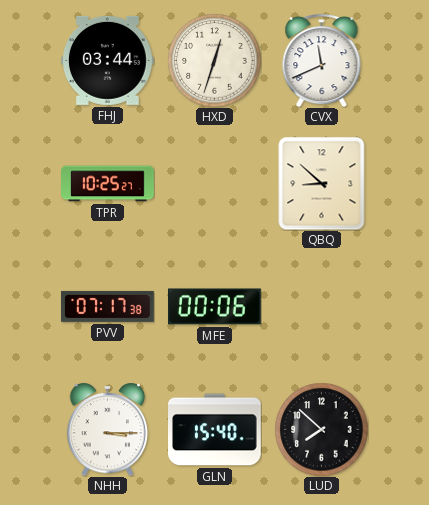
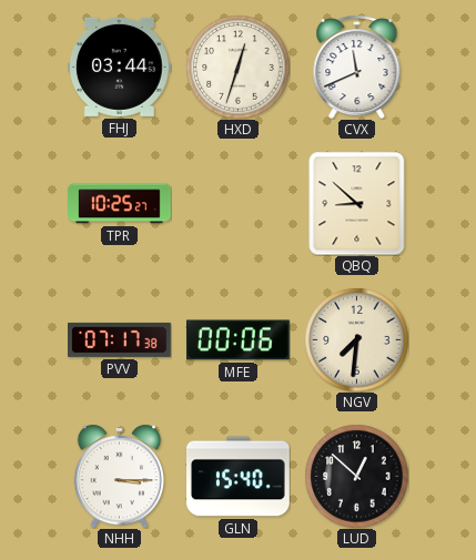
NGV: none -> 7:31
LUD: 7:52 -> 12:52
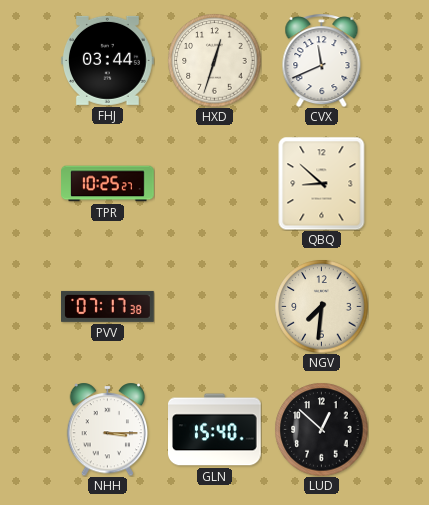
MFE: 00:06 -> none
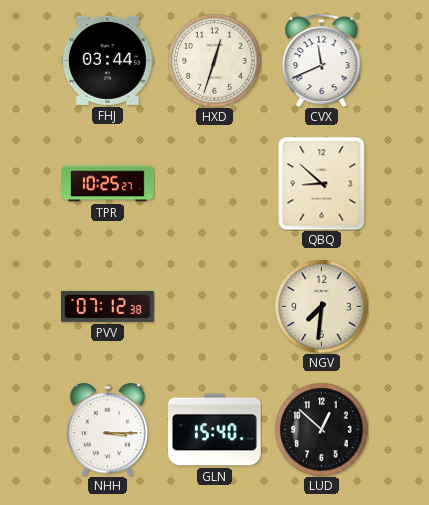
PVV: 07:17 -> 07:12
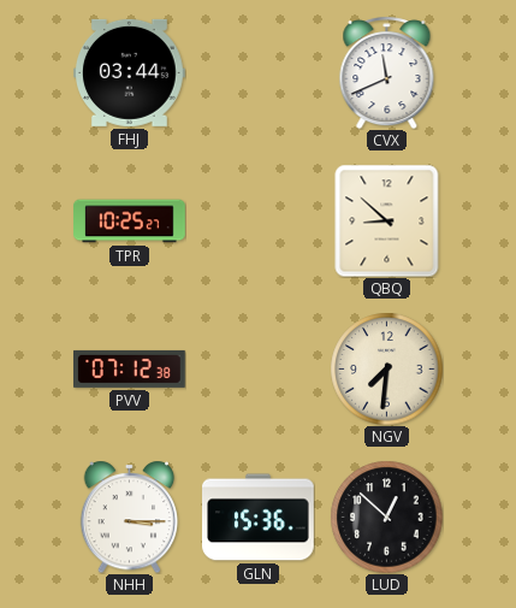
HXD: 12:33 -> none
GLN: 15:40 -> 15:36
